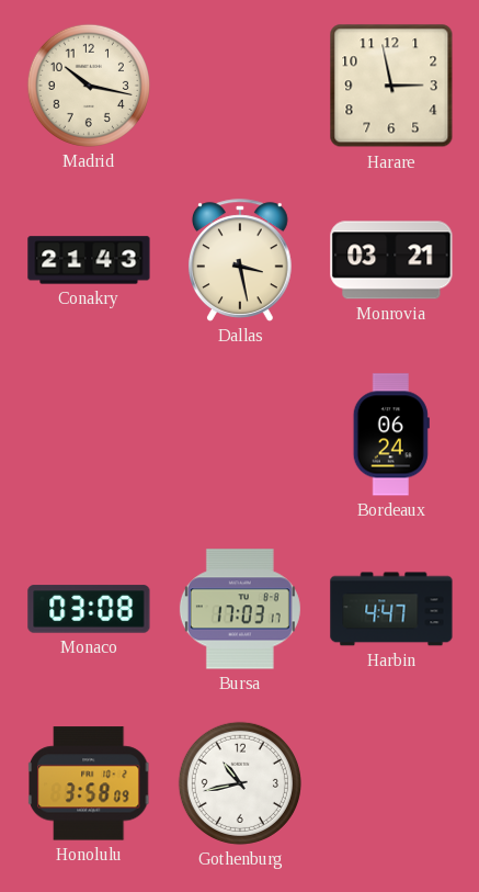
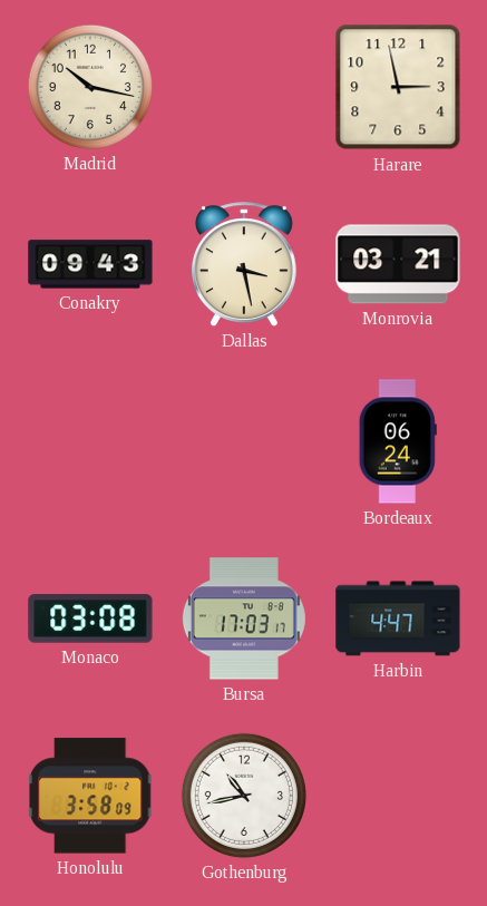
Conakry: 21:43 -> 09:43
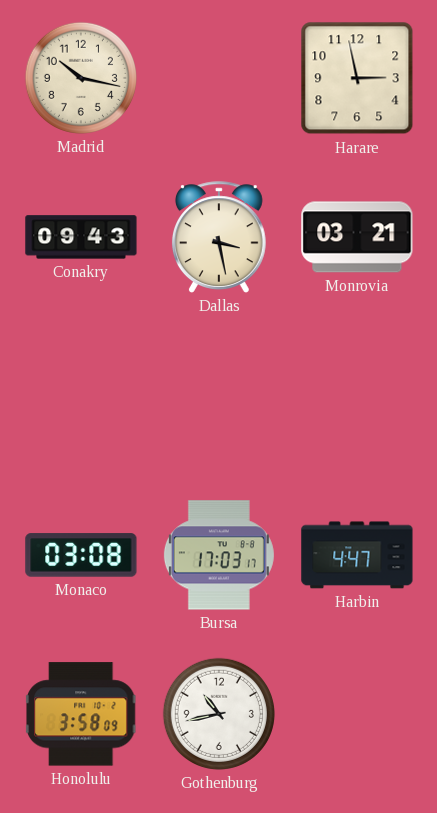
Bordeaux: 06:24 -> none
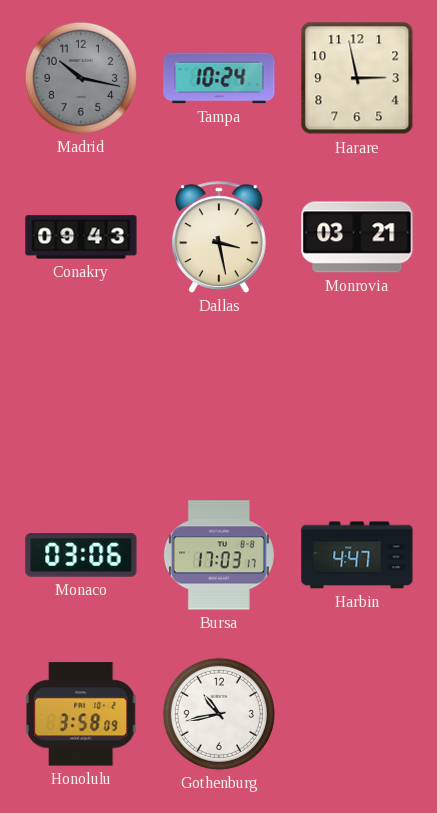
Madrid dial: cream -> grey
Tampa: none -> 10:24
Monaco: 03:08 -> 03:06
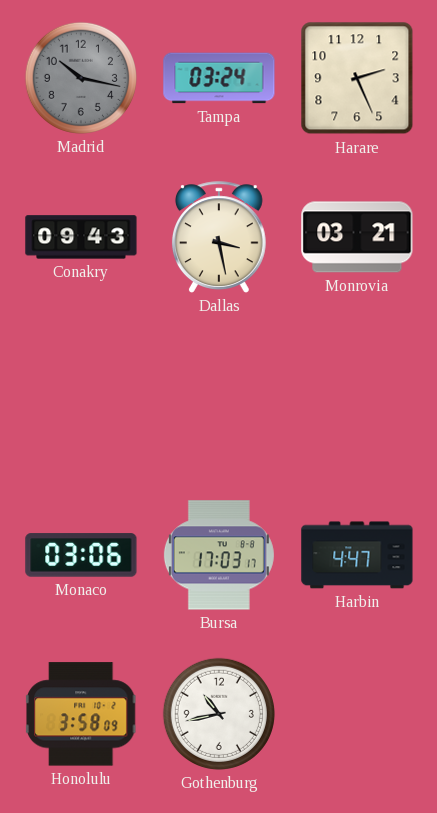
Tampa: 10:24 -> 03:24
Harare: 2:58 -> 2:26
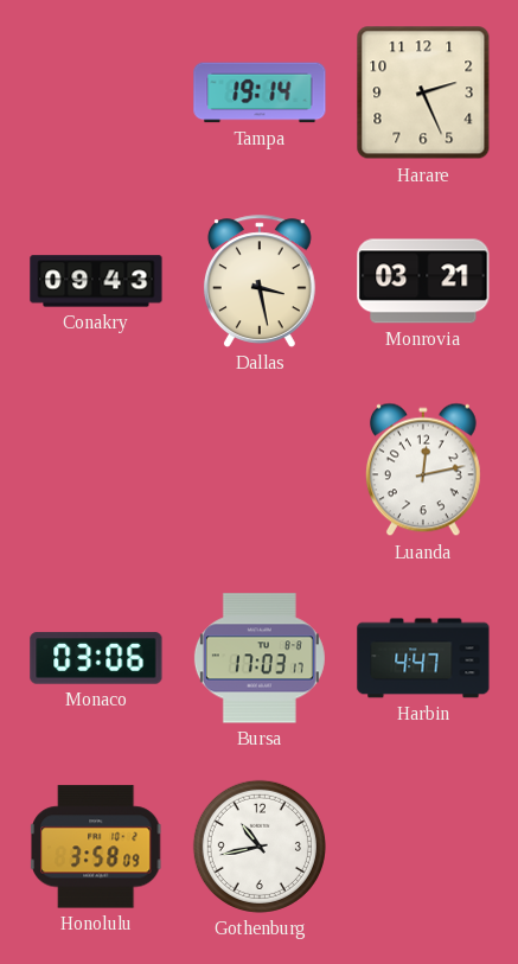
Madrid: 10:17 -> none
Tampa: 03:24 -> 19:14
Luanda: none -> 12:13
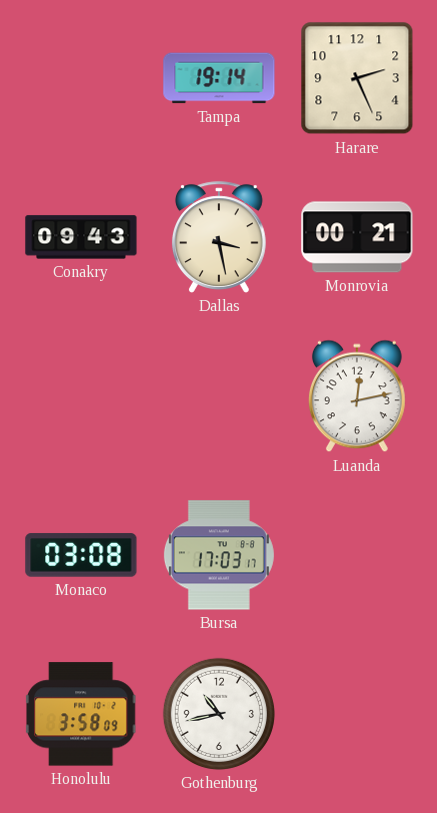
Monrovia: 03:21 -> 00:21
Monaco: 03:06 -> 03:08
Harbin: 4:47 -> none
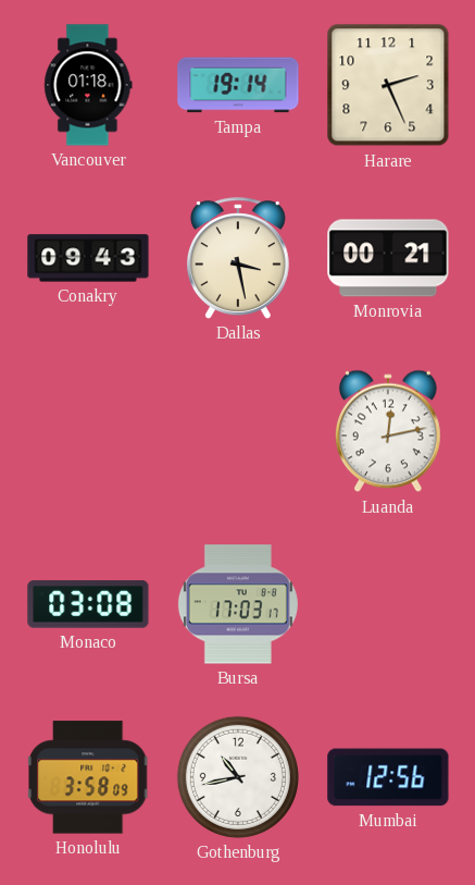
Vancouver: none -> 01:18
Mumbai: none -> 12:56
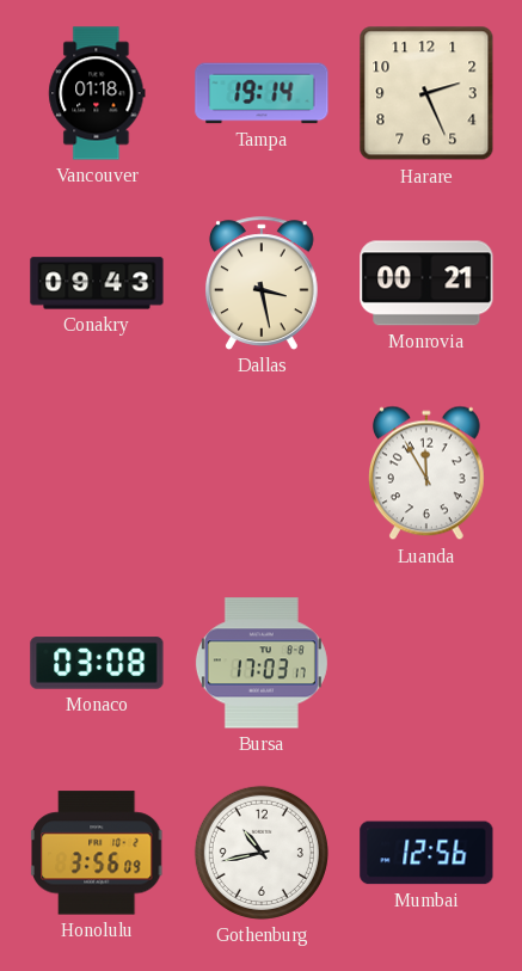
Luanda: 12:13 -> 11:55
Honolulu: 3:58 -> 3:56
